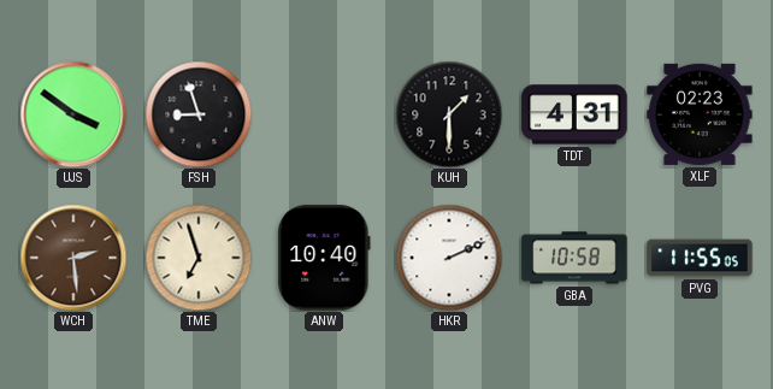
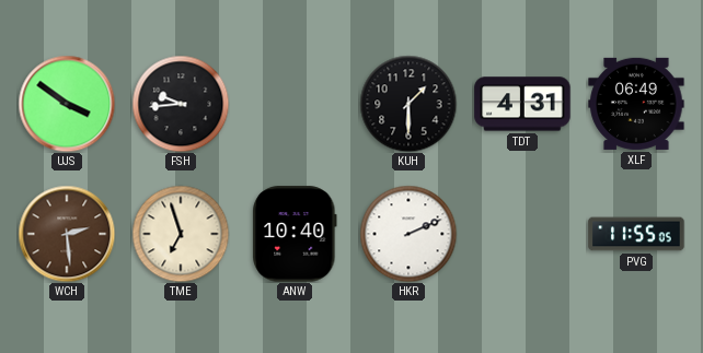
FSH: 8:57 -> 9:44
XLF: 02:23 -> 06:49
GBA: 10:58 -> none
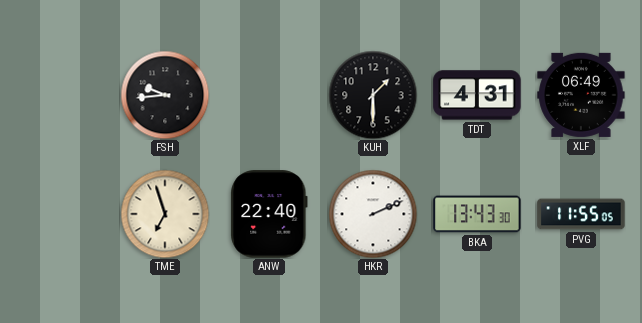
UJS: 3:51 -> none
WCH: 2:29 -> none
ANW: 10:40 -> 22:40
BKA: none -> 13:43
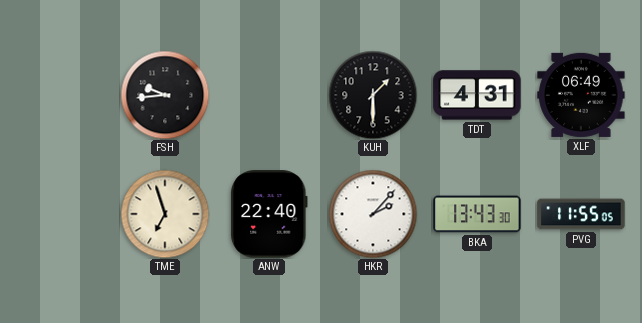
HKR: 2:11 -> 2:07
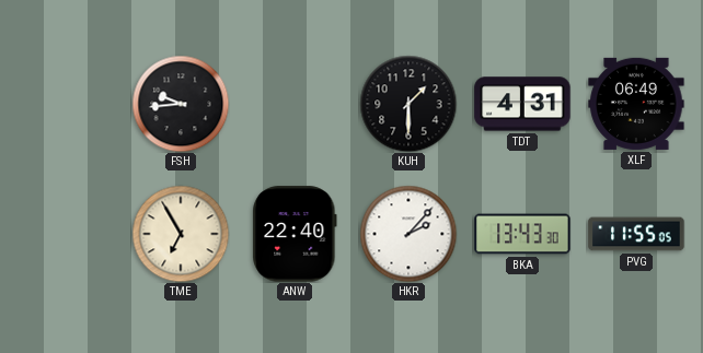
TME: 6:57 -> 6:55
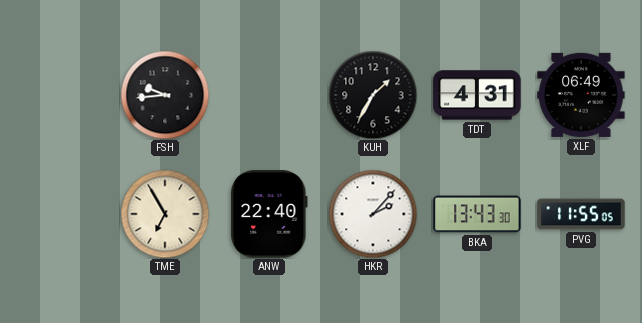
KUH: 1:30 -> 1:35
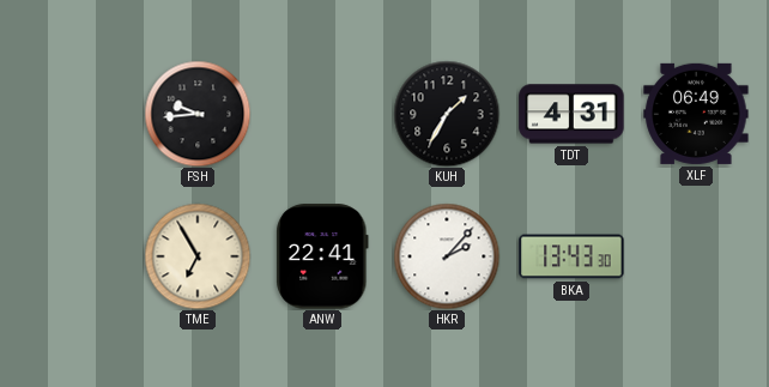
ANW: 22:40 -> 22:41
PVG: 11:55 -> none
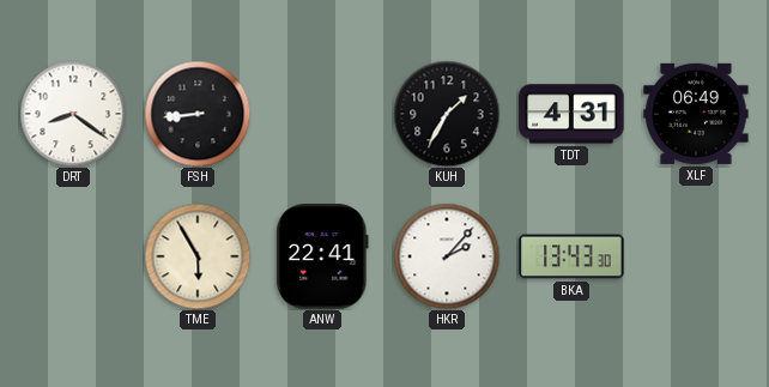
DRT: none -> 8:21
FSH: 9:44 -> 8:44
TME: 6:55 -> 5:55
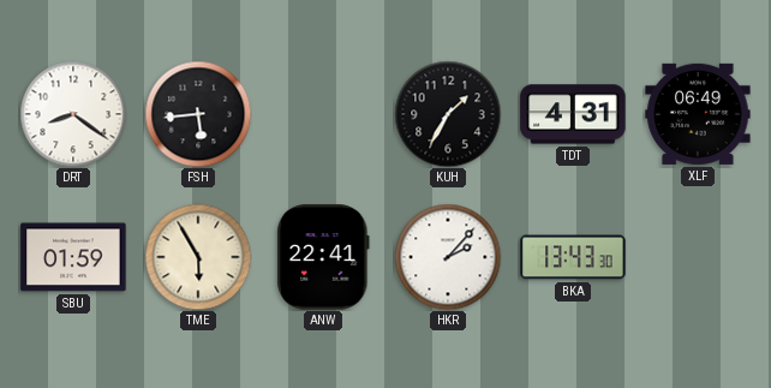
FSH: 8:44 -> 5:44
SBU: none -> 01:59
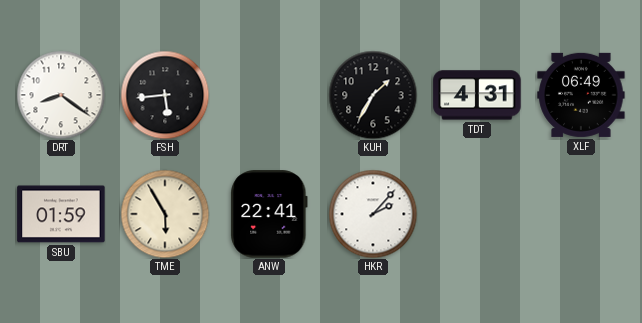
BKA: 13:43 -> none
